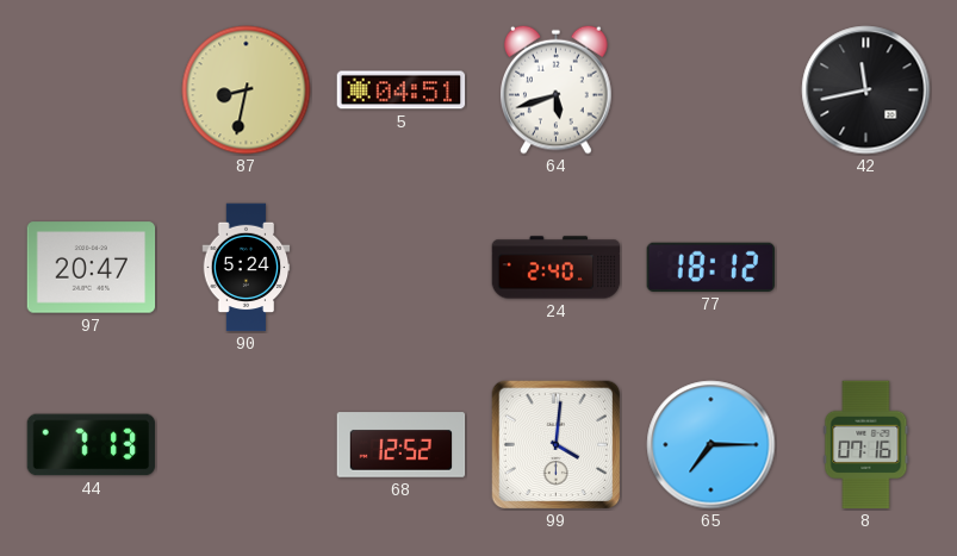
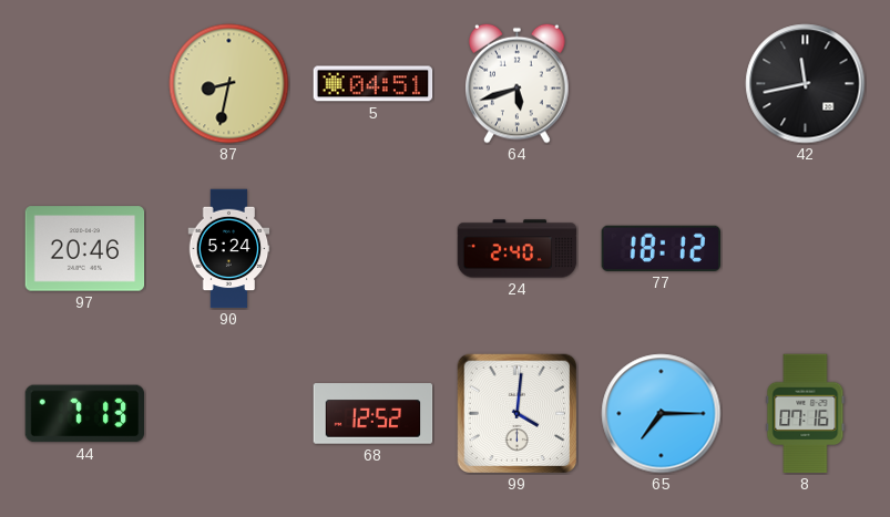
97: 20:47 -> 20:46
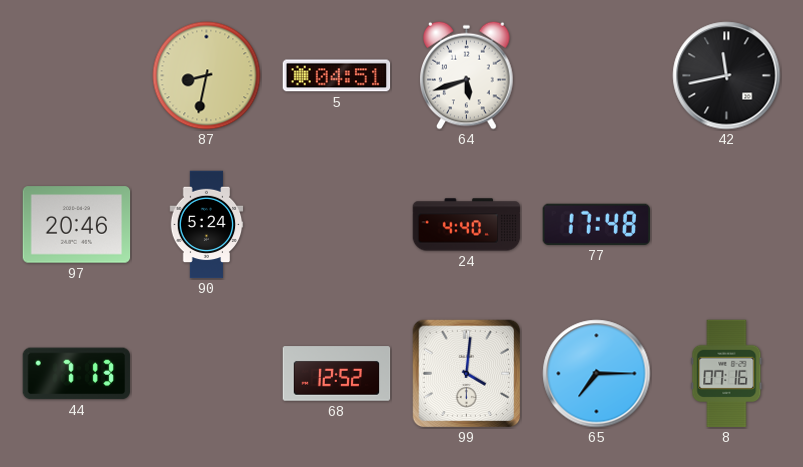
24: 2:40 -> 4:40
77: 18:12 -> 17:48
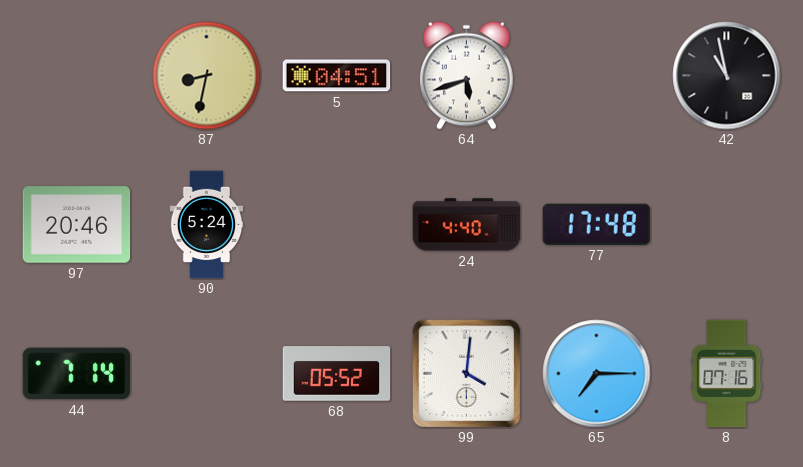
42: 11:43 -> 10:58
44: 7:13 -> 7:14
68: 12:52 -> 05:52
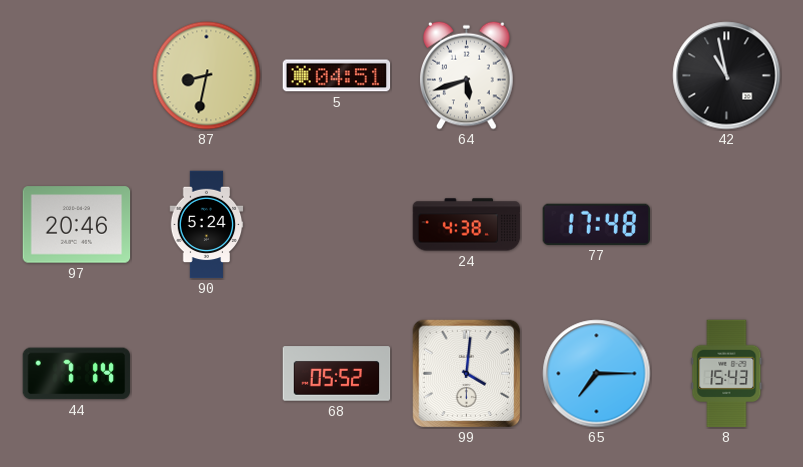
24: 4:40 -> 4:38
8: 07:16 -> 15:43
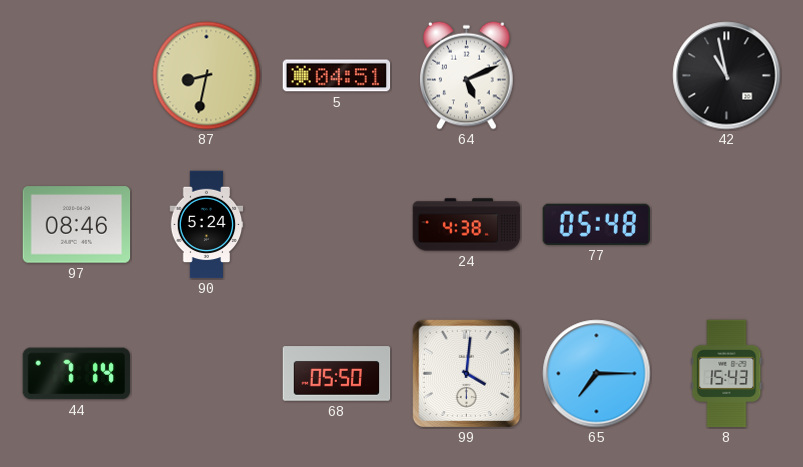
64: 5:42 -> 5:11
97: 20:46 -> 08:46
77: 17:48 -> 05:48
68: 05:52 -> 05:50
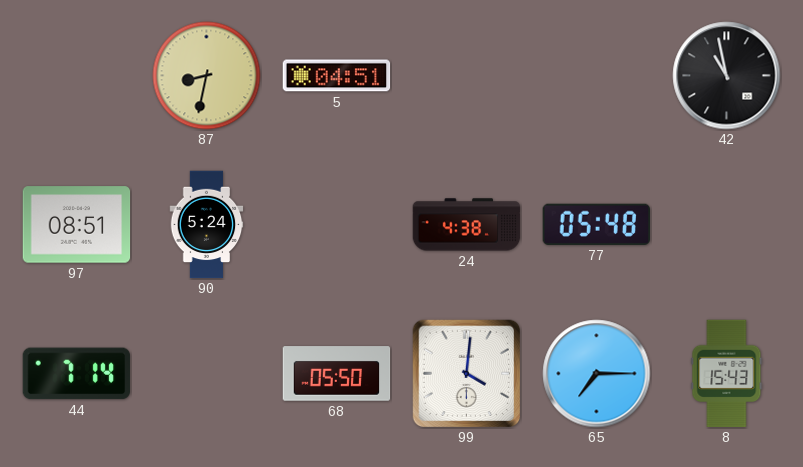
64: 5:11 -> none
97: 08:46 -> 08:51
